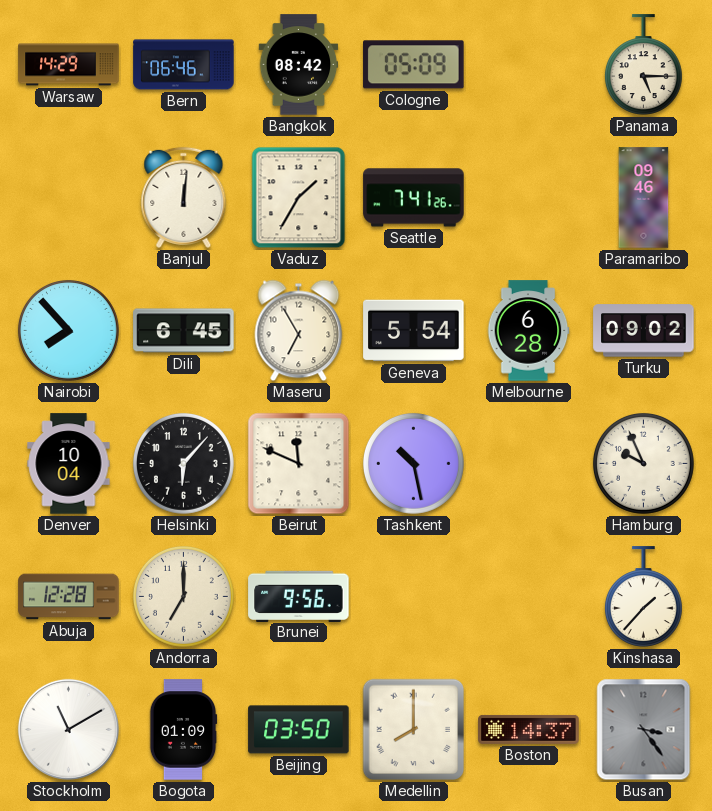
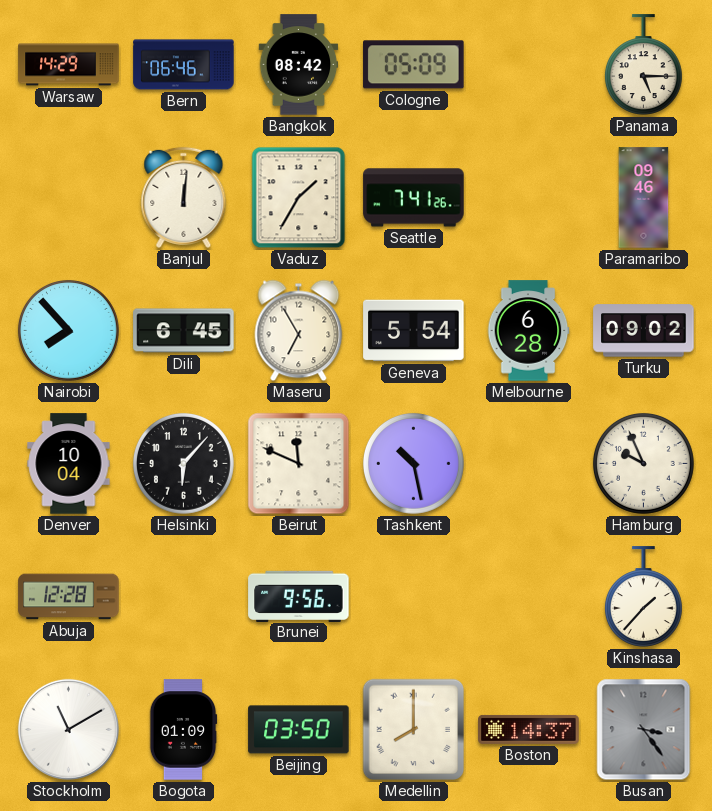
Andorra: 7:00 -> none
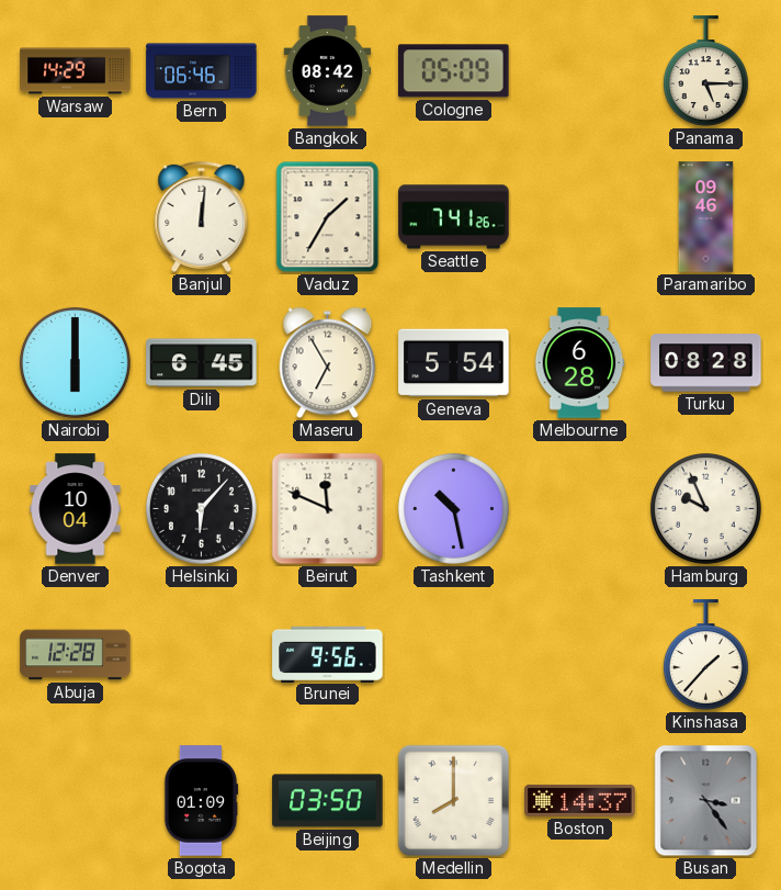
Nairobi: 7:53 -> 6:00
Turku: 09:02 -> 08:28
Stockholm: 11:10 -> none
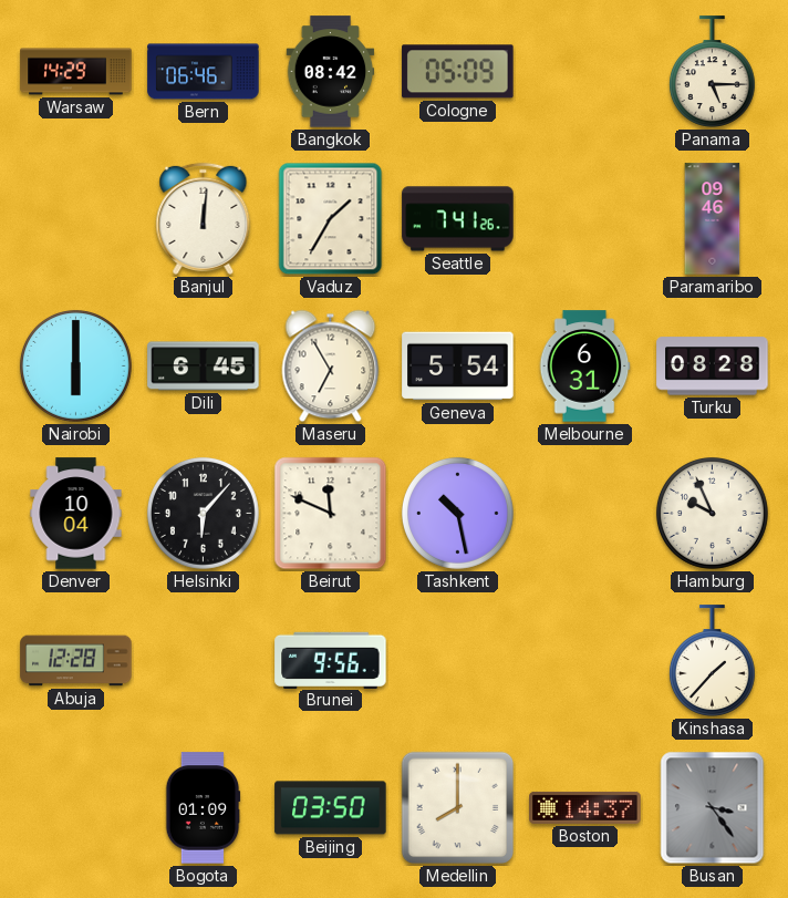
Melbourne: 6:28 -> 6:31
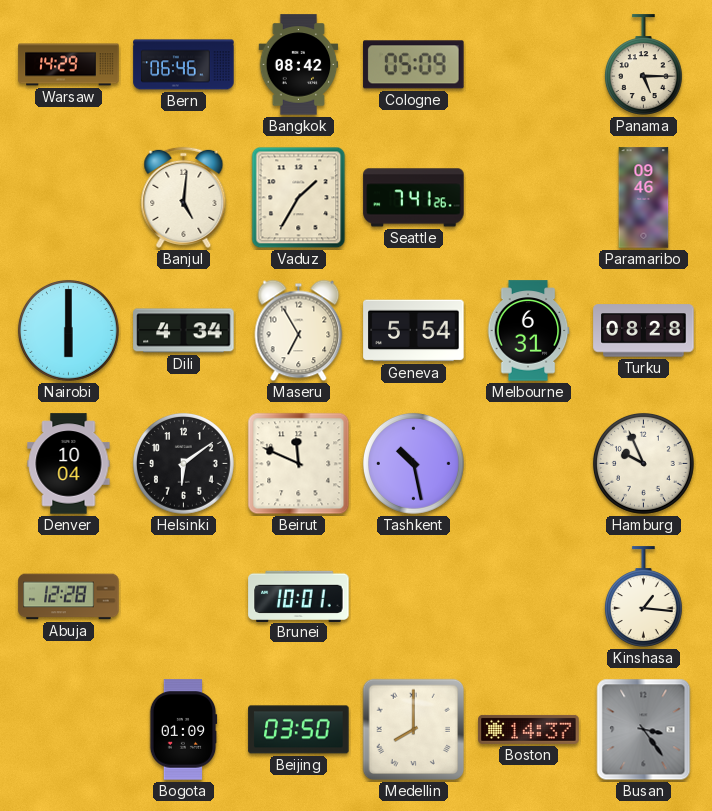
Banjul: 12:01 -> 5:01
Dili: 6:45 -> 4:34
Helsinki: 6:07 -> 6:09
Brunei: 9:56 -> 10:01
Kinshasa: 1:37 -> 1:16
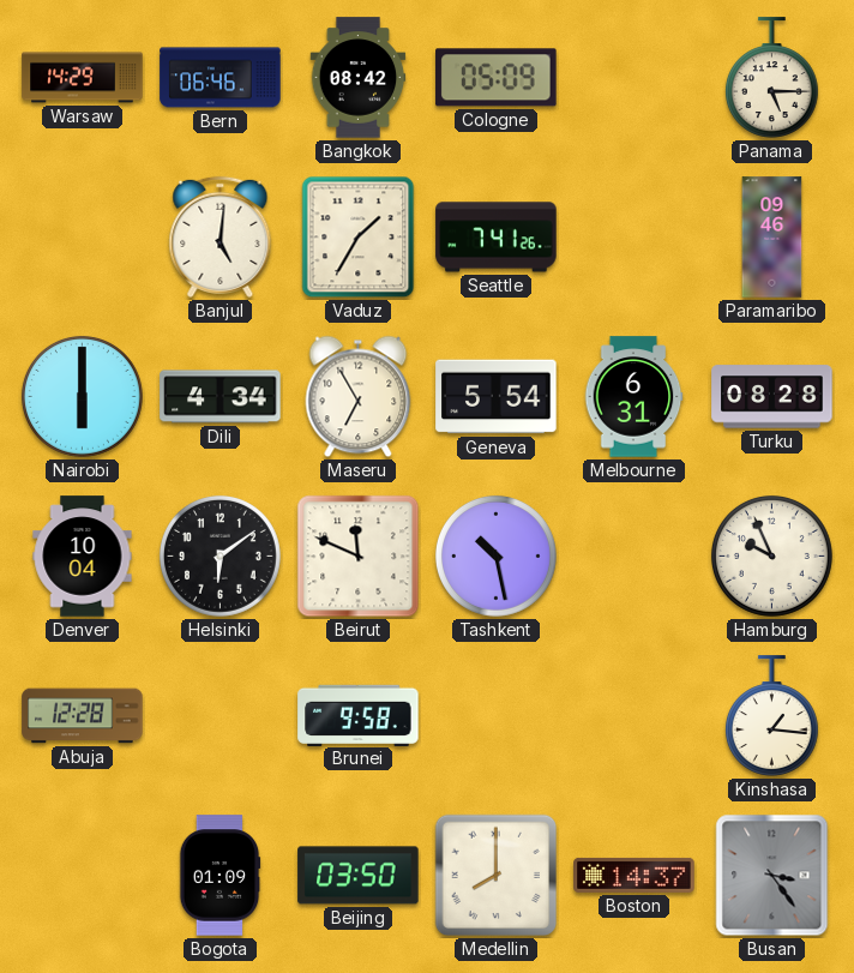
Brunei: 10:01 -> 9:58
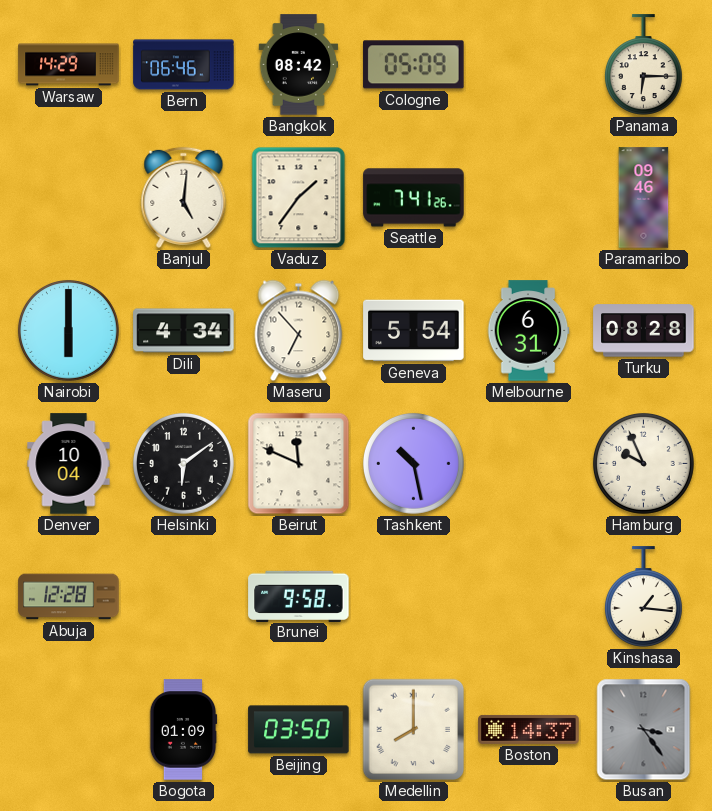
Panama: 5:15 -> 6:15
Vaduz: 1:35 -> 1:36
Maseru: 6:55 -> 6:53
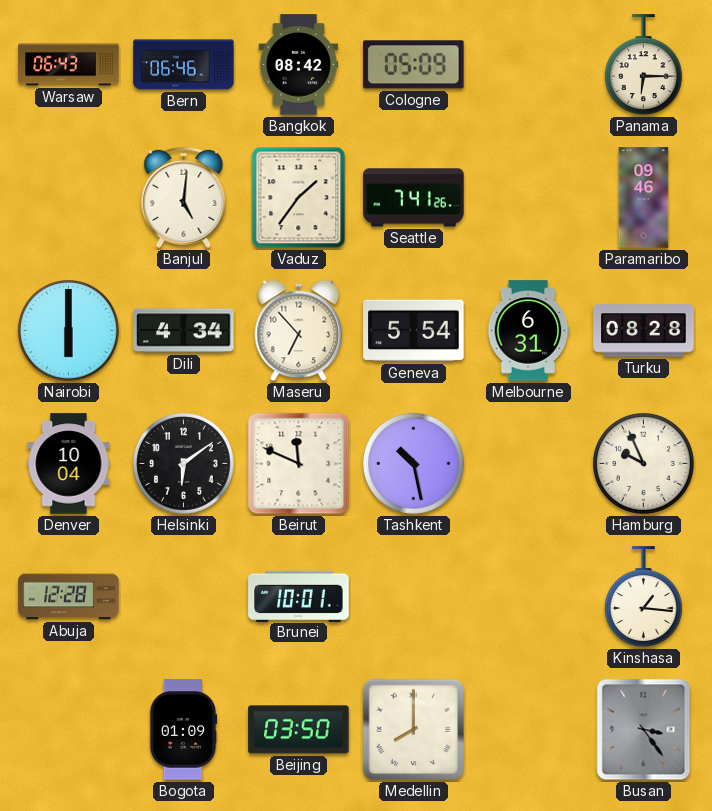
Warsaw: 14:29 -> 06:43
Brunei: 9:58 -> 10:01
Boston: 14:37 -> none
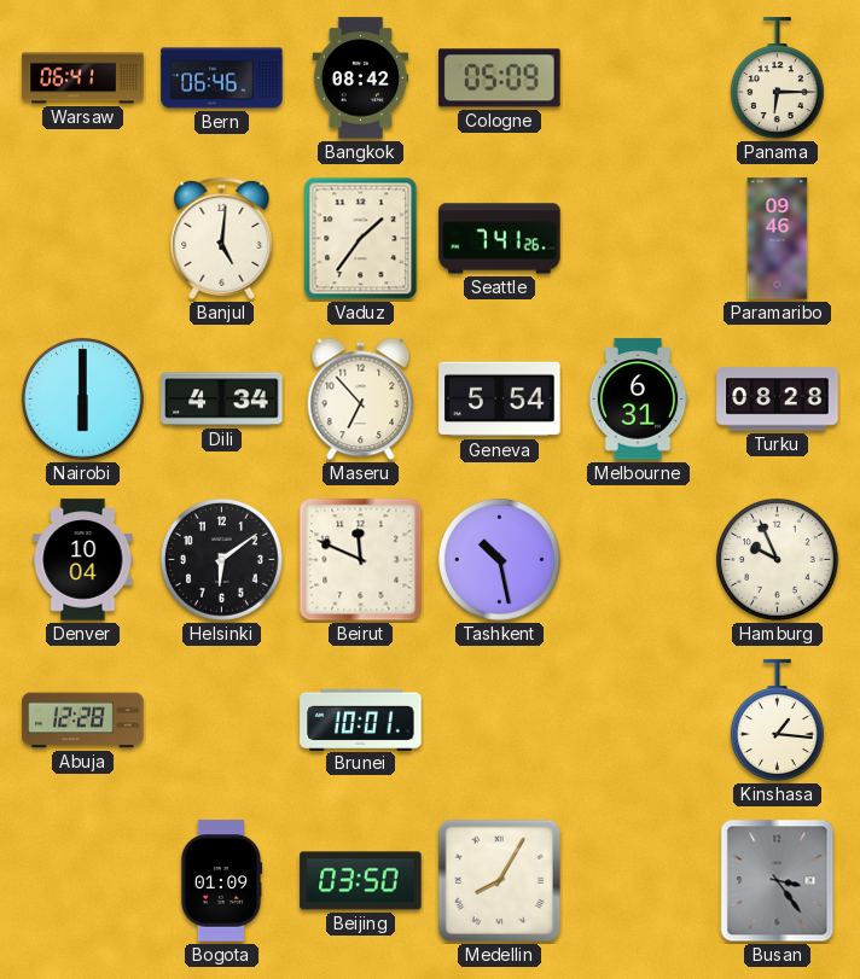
Warsaw: 06:43 -> 06:41
Medellin: 8:00 -> 8:05
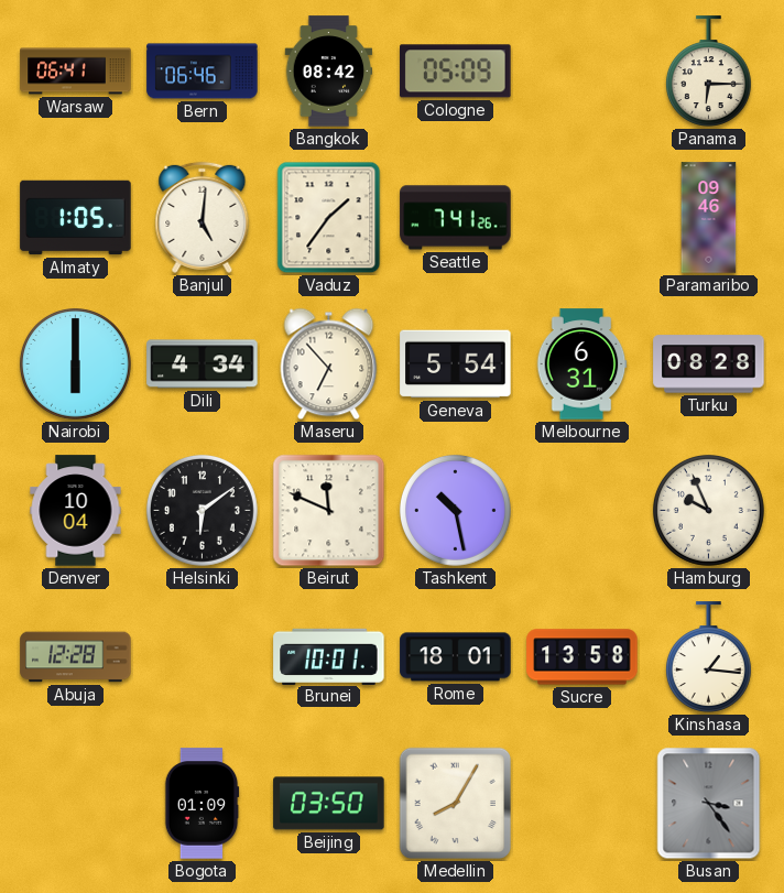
Almaty: none -> 1:05
Rome: none -> 18:01
Sucre: none -> 13:58
